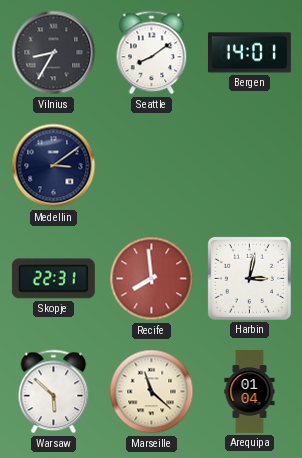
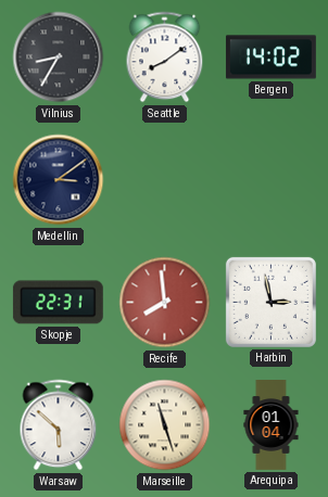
Bergen: 14:01 -> 14:02
Harbin: 3:02 -> 2:58
Marseille: 11:22 -> 11:27
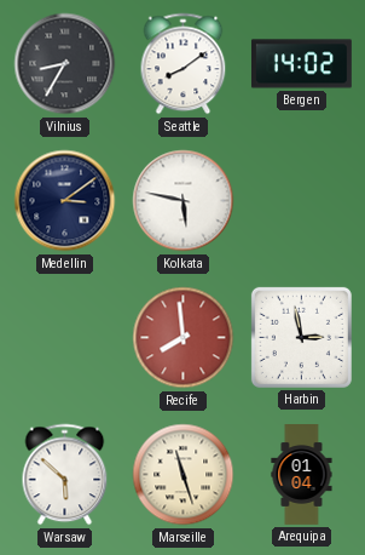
Kolkata: none -> 5:47
Skopje: 22:31 -> none
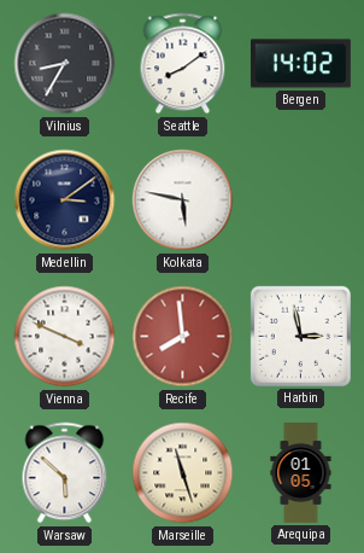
Vienna: none -> 3:49
Arequipa: 01:04 -> 01:05
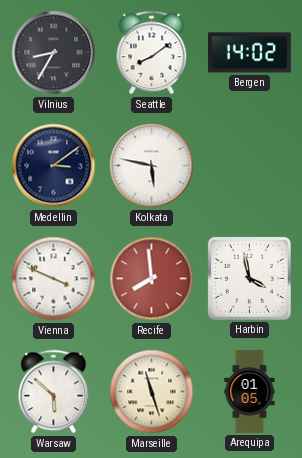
Harbin: 2:58 -> 3:58
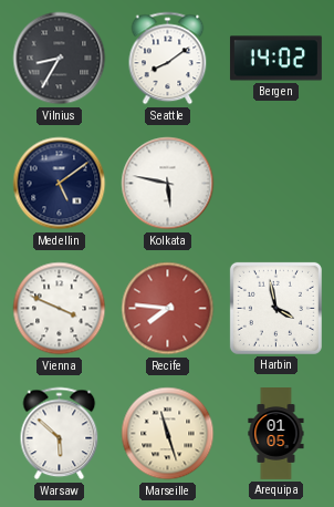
Medellin: 3:09 -> 5:09
Recife: 7:59 -> 7:46
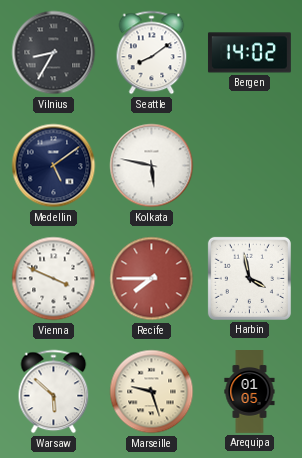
Recife: 7:46 -> 7:45
Marseille: 11:27 -> 9:27
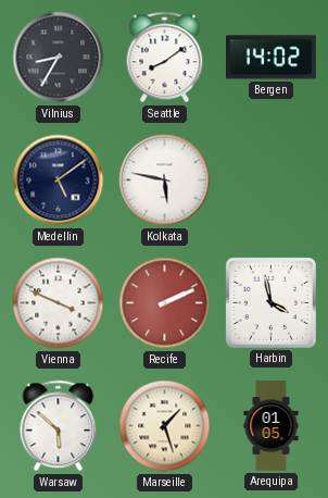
Recife: 7:45 -> 2:11
Marseille: 9:27 -> 1:27
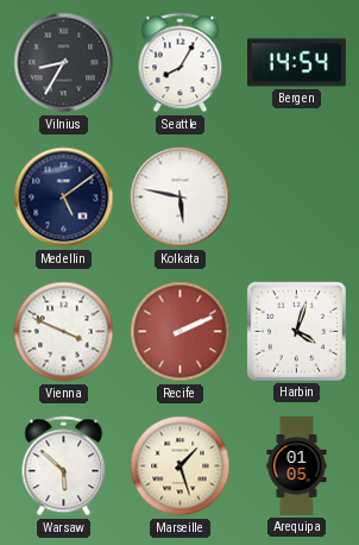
Seattle: 8:09 -> 8:05
Bergen: 14:02 -> 14:54
Harbin: 3:58 -> 4:03
